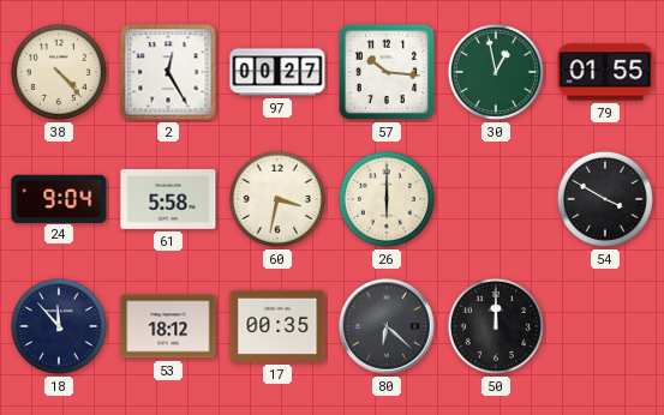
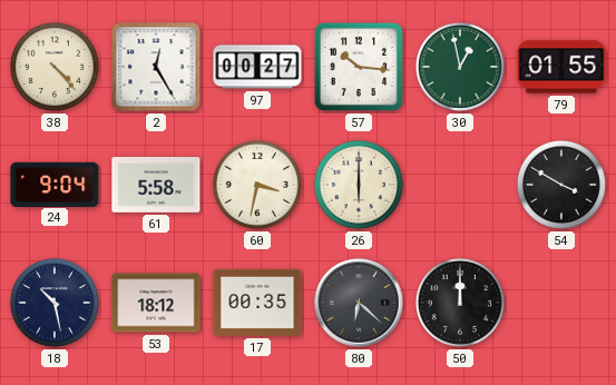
18: 11:53 -> 10:28
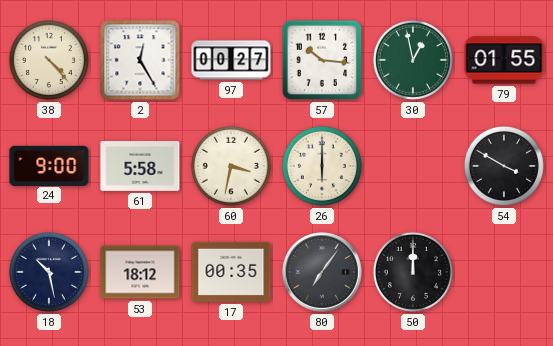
24: 9:04 -> 9:00
80: 6:22 -> 7:06
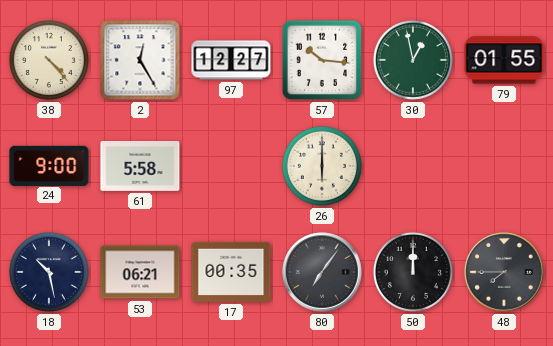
97: 00:27 -> 12:27
60: 3:32 -> none
54: 3:50 -> none
53: 18:12 -> 06:21
48: none -> 7:45
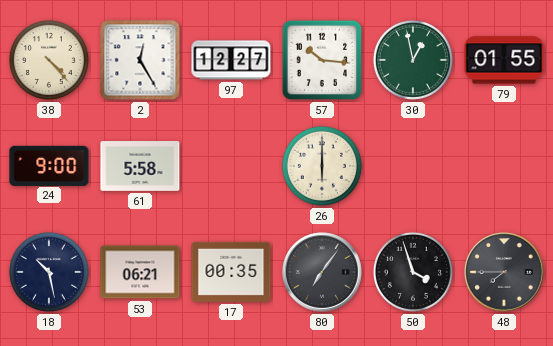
50: 12:00 -> 3:57
